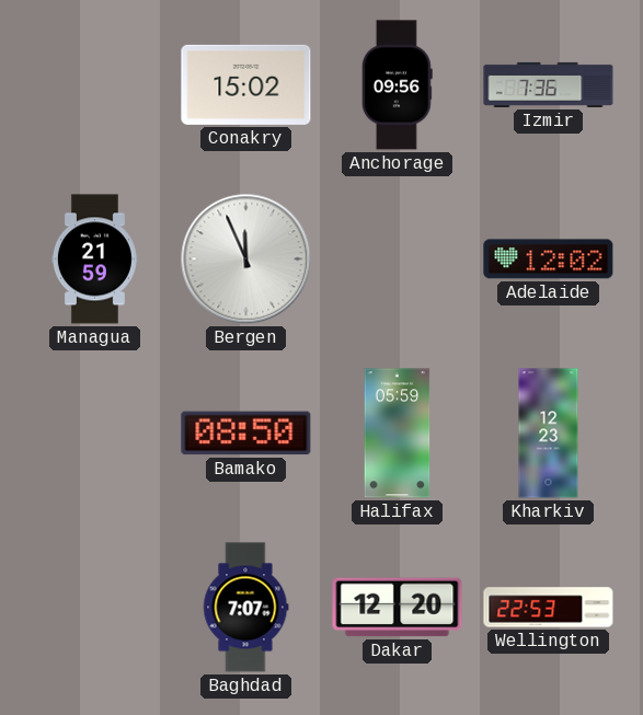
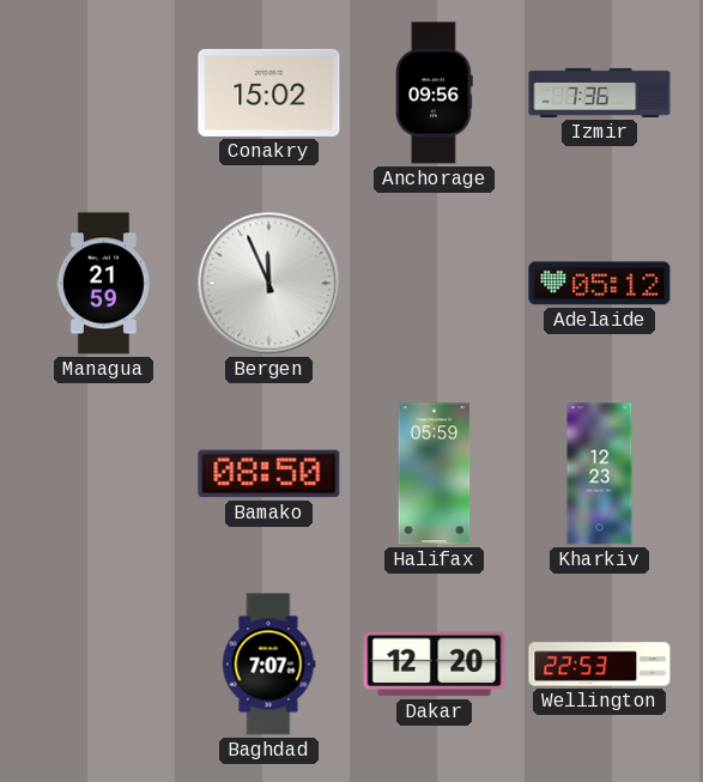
Adelaide: 12:02 -> 05:12
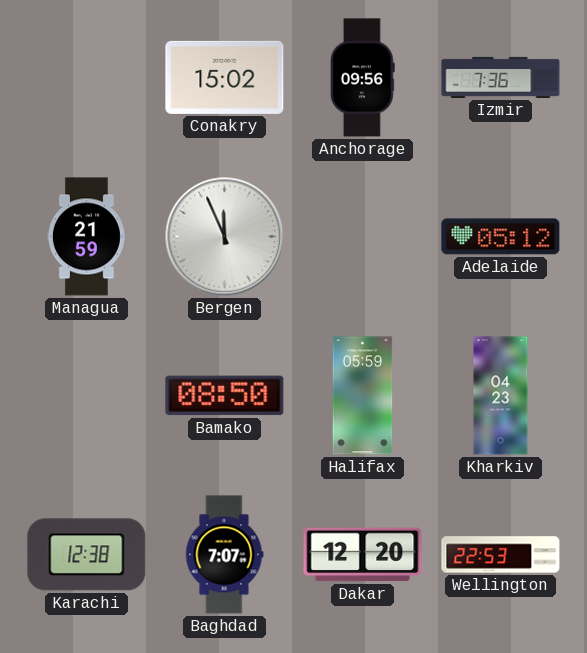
Kharkiv: 12:23 -> 04:23
Karachi: none -> 12:38
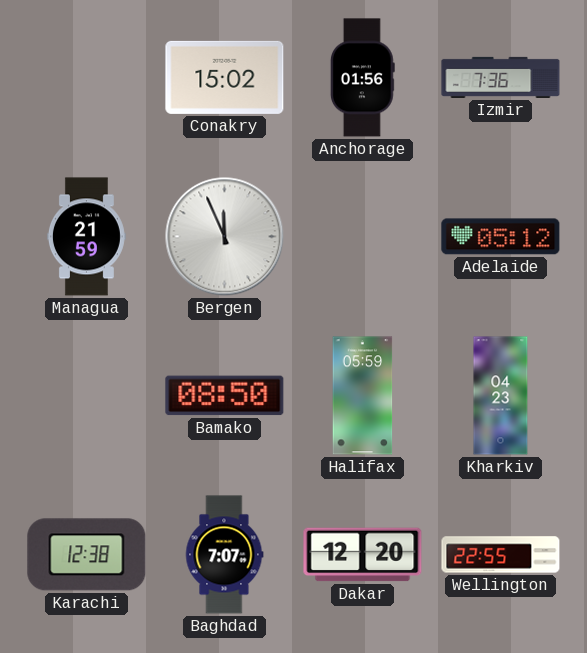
Anchorage: 09:56 -> 01:56
Wellington: 22:53 -> 22:55
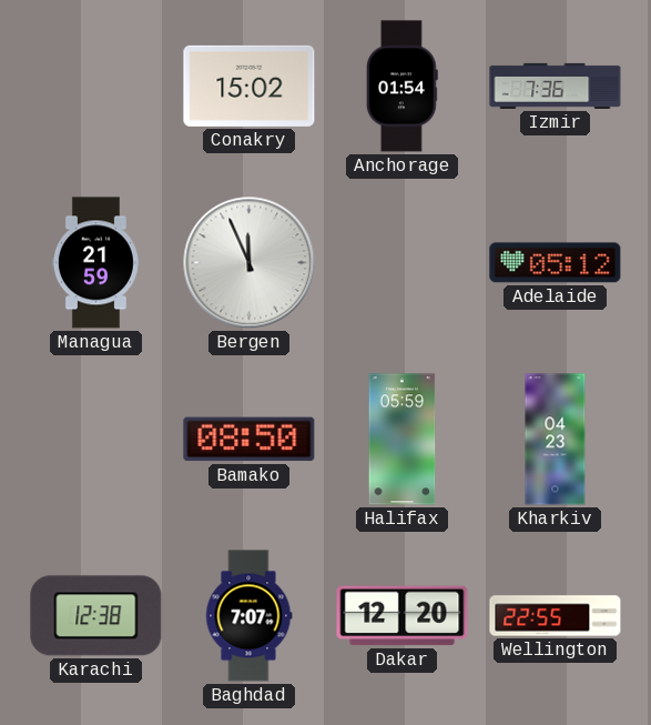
Anchorage: 01:56 -> 01:54
